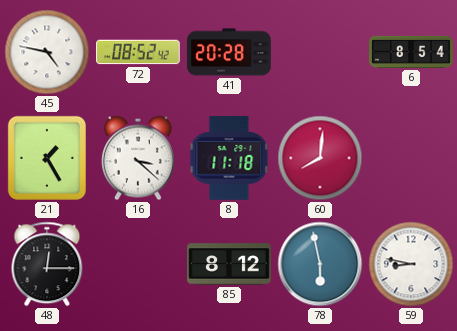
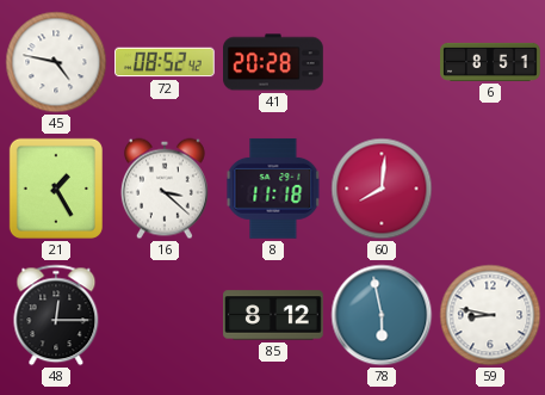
6: 8:54 -> 8:51
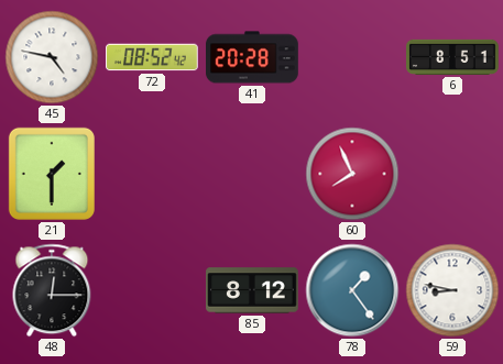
21: 1:25 -> 1:30
16: 3:22 -> none
8: 11:18 -> none
60: 8:01 -> 7:56
78: 5:58 -> 1:24
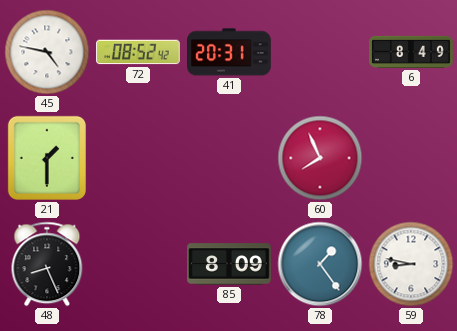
41: 20:28 -> 20:31
6: 8:51 -> 8:49
48: 12:15 -> 8:26
85: 8:12 -> 8:09
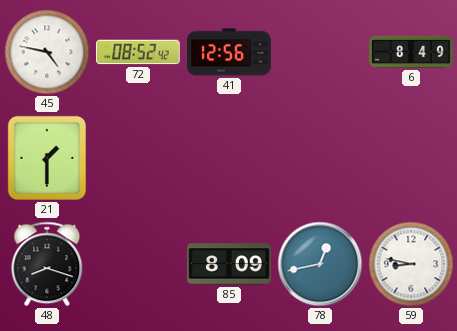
41: 20:31 -> 12:56
60: 7:56 -> none
48: 8:26 -> 8:18
78: 1:24 -> 12:43
